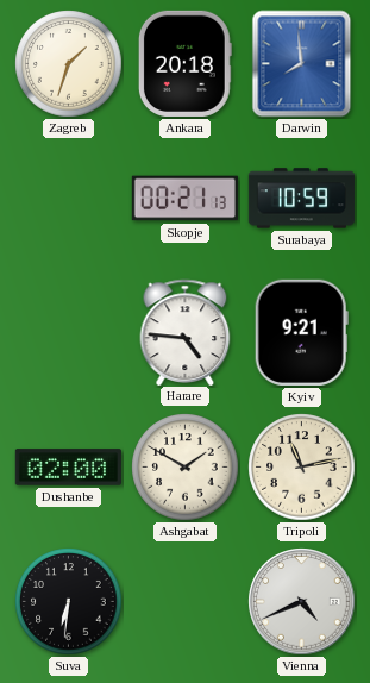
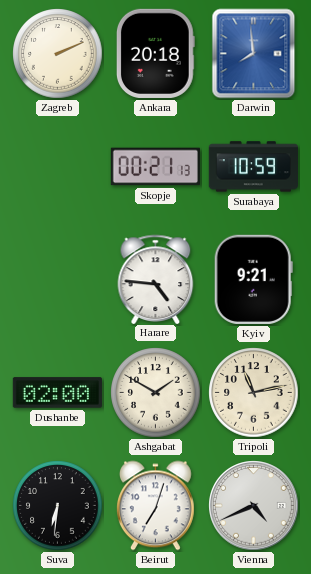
Zagreb: 1:33 -> 2:11
Beirut: none -> 7:03
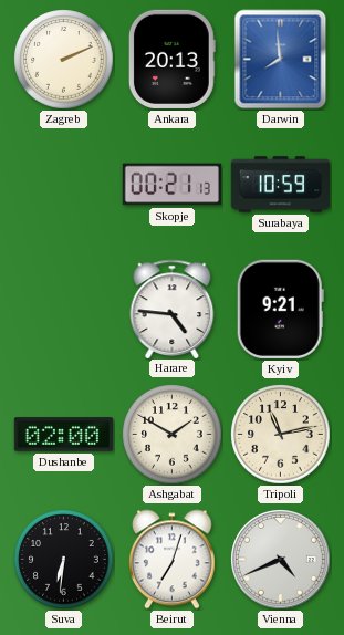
Ankara: 20:18 -> 20:13
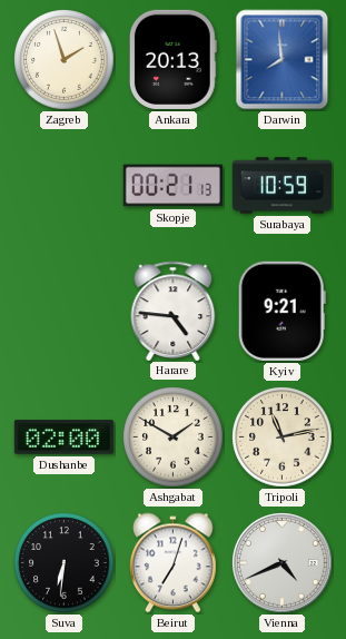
Zagreb: 2:11 -> 1:57
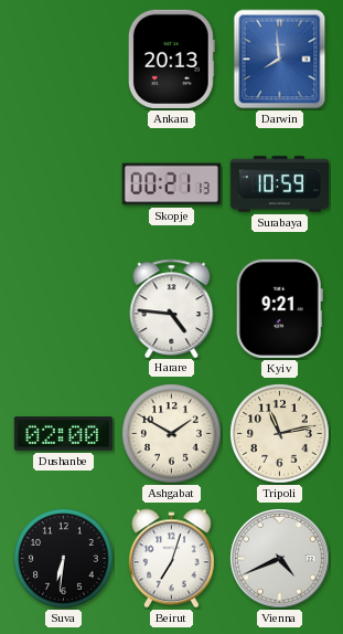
Zagreb: 1:57 -> none
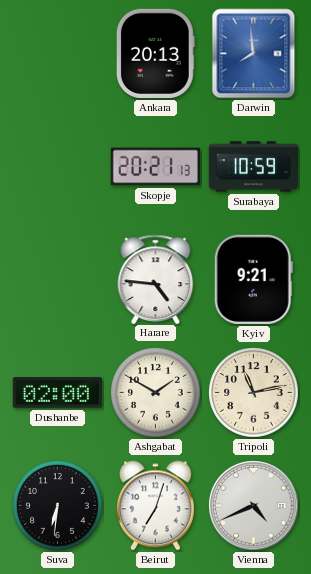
Skopje: 00:21 -> 20:21
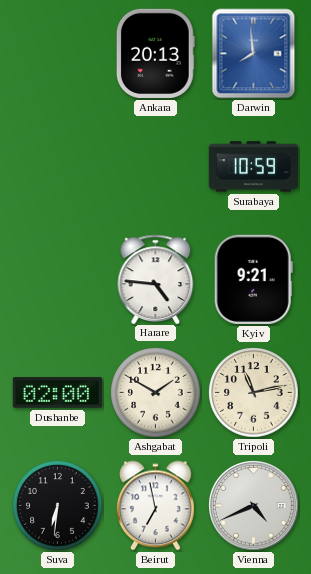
Skopje: 20:21 -> none
Beirut: 7:03 -> 6:58
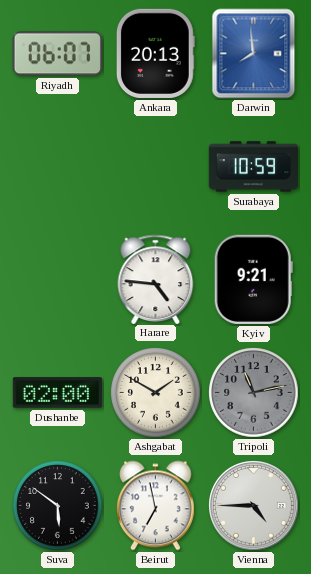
Riyadh: none -> 06:07
Tripoli dial: cream -> grey
Suva: 6:31 -> 5:51
Vienna: 4:41 -> 4:45
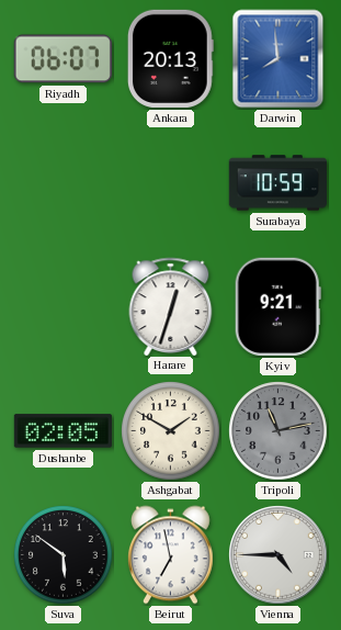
Harare: 4:46 -> 12:33
Dushanbe: 02:00 -> 02:05
